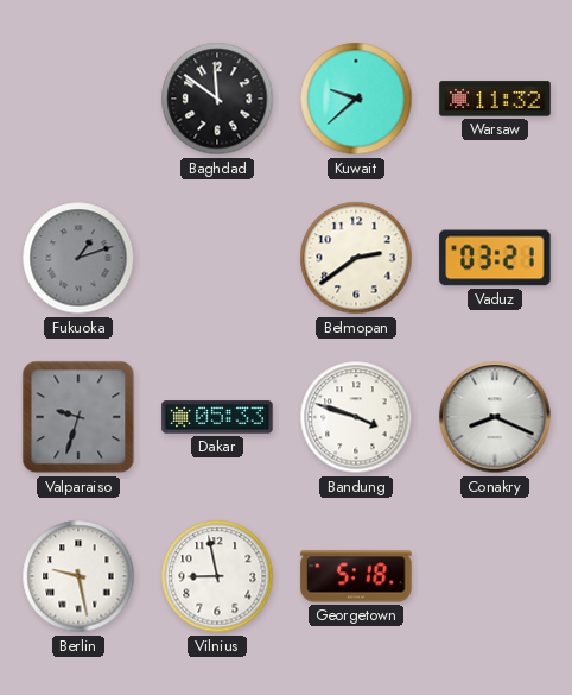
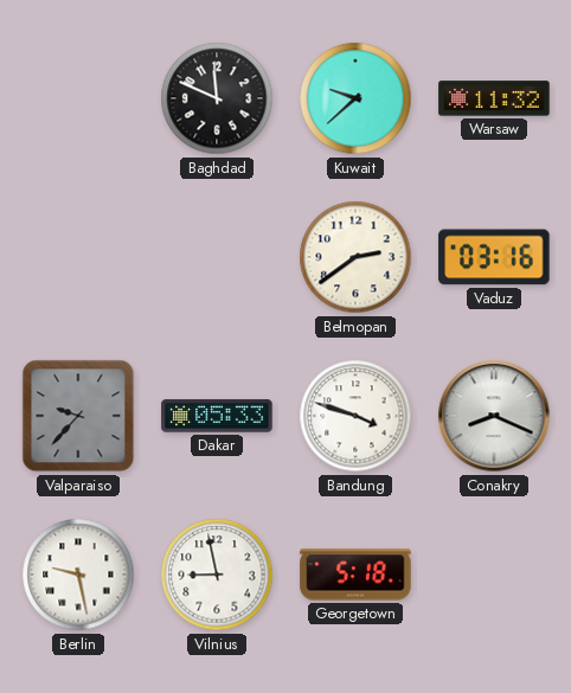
Baghdad: 11:51 -> 11:49
Fukuoka: 1:12 -> none
Vaduz: 03:21 -> 03:16
Valparaiso: 9:33 -> 9:37
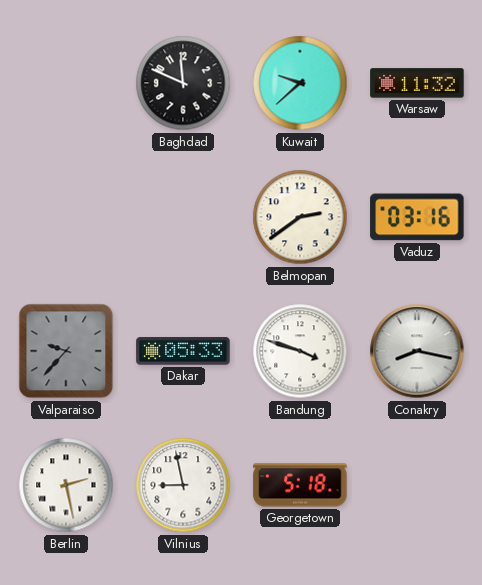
Conakry: 8:19 -> 8:17
Berlin: 9:28 -> 2:28
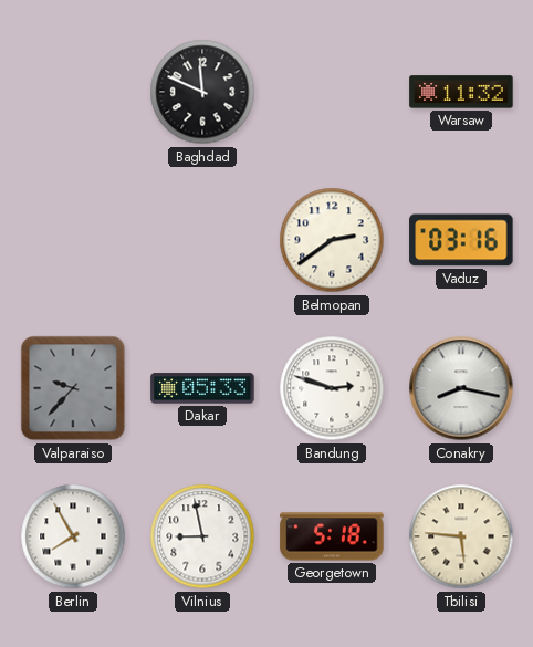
Kuwait: 9:38 -> none
Bandung: 3:48 -> 2:48
Berlin: 2:28 -> 7:55
Tbilisi: none -> 5:46
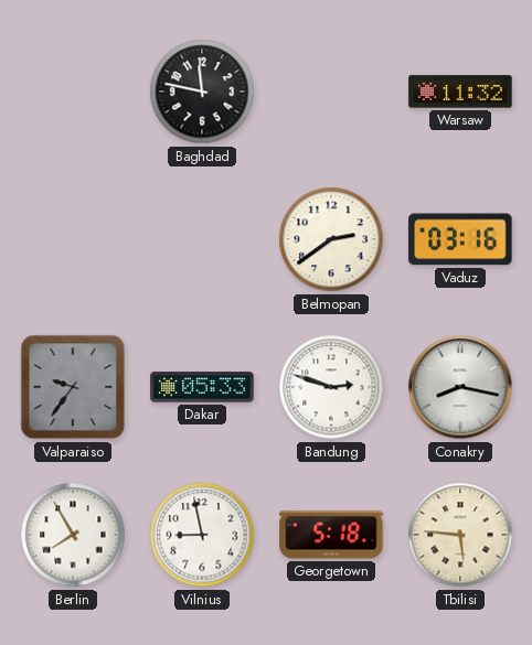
Baghdad: 11:49 -> 11:47
Valparaiso: 9:37 -> 9:36
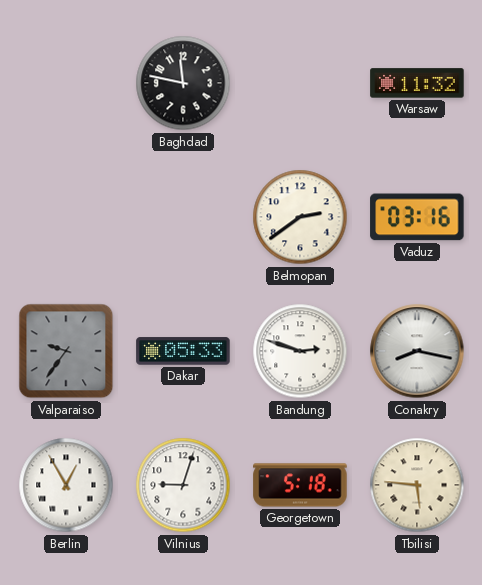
Berlin: 7:55 -> 12:55
Vilnius: 8:58 -> 9:03
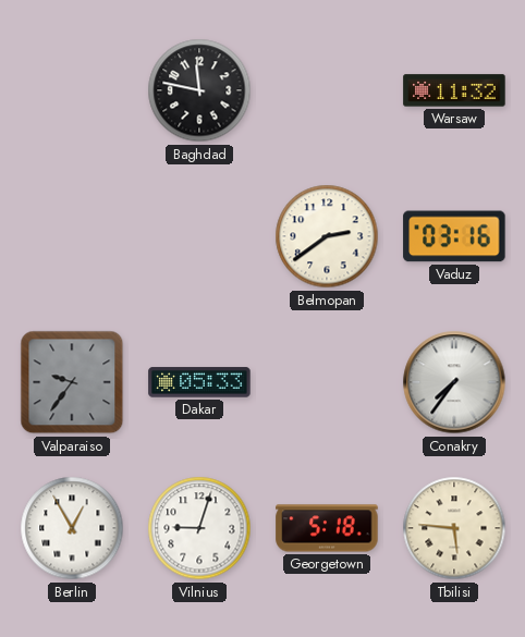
Bandung: 2:48 -> none
Conakry: 8:17 -> 7:36
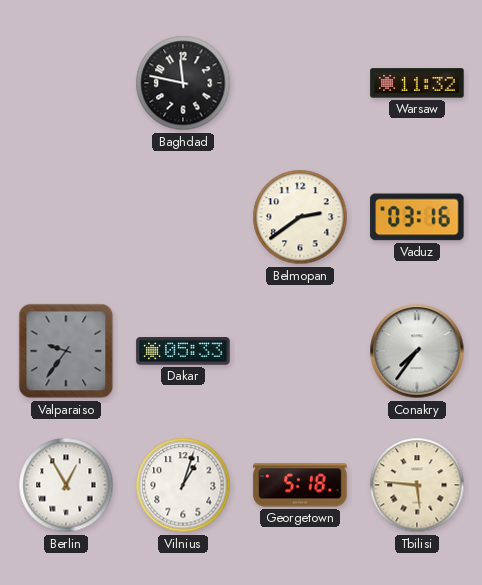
Vilnius: 9:03 -> 1:03
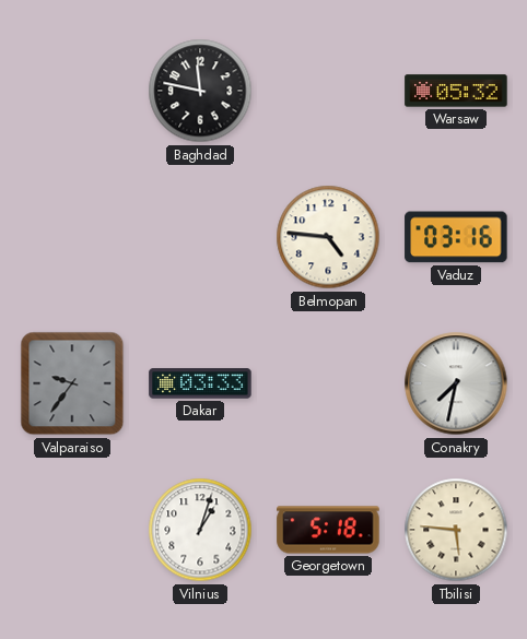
Warsaw: 11:32 -> 05:32
Belmopan: 2:39 -> 4:46
Dakar: 05:33 -> 03:33
Conakry: 7:36 -> 7:32
Berlin: 12:55 -> none
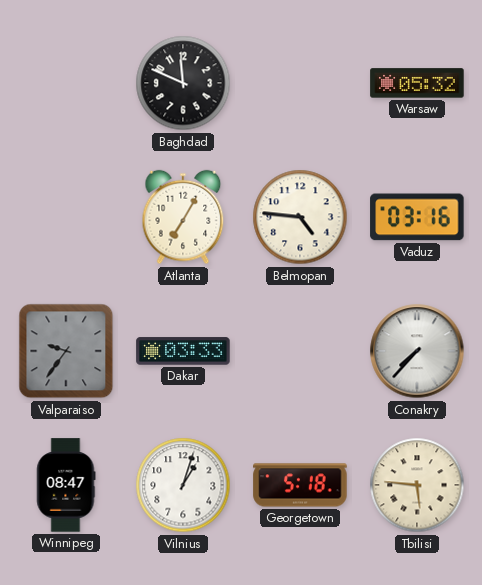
Baghdad: 11:47 -> 11:49
Atlanta: none -> 7:05
Conakry: 7:32 -> 7:37
Winnipeg: none -> 08:47
